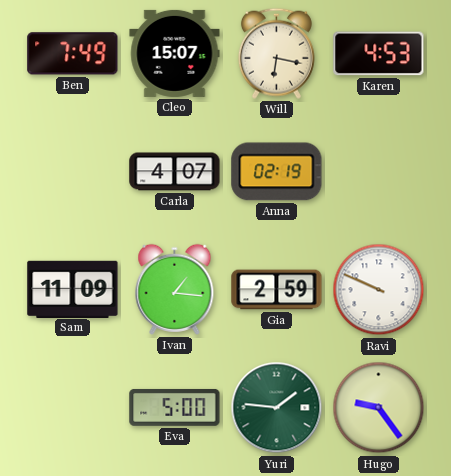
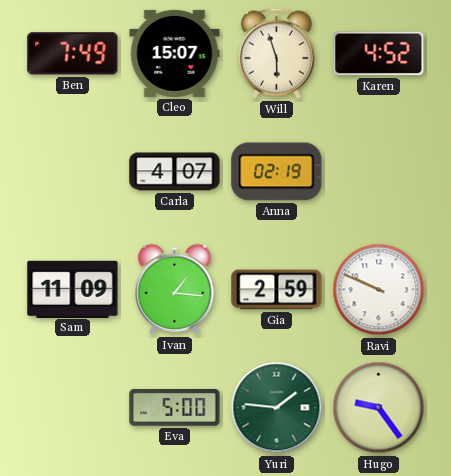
Will: 6:17 -> 5:57
Karen: 4:53 -> 4:52
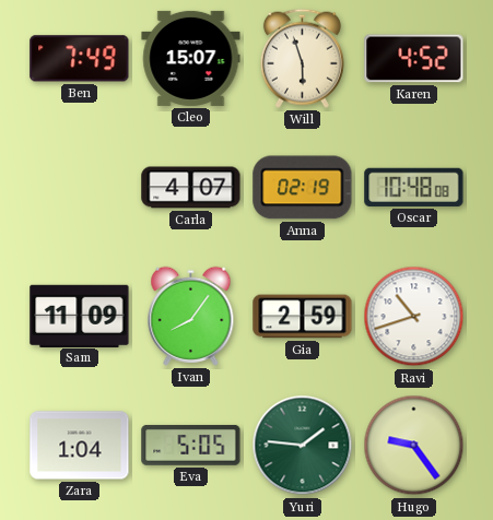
Oscar: none -> 10:48
Ivan: 1:16 -> 8:06
Ravi: 9:49 -> 10:42
Zara: none -> 1:04
Eva: 5:00 -> 5:05
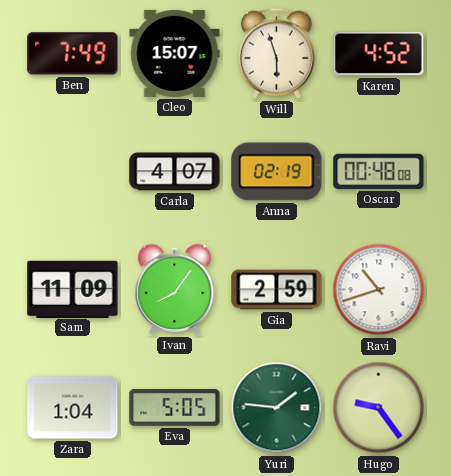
Oscar: 10:48 -> 00:48
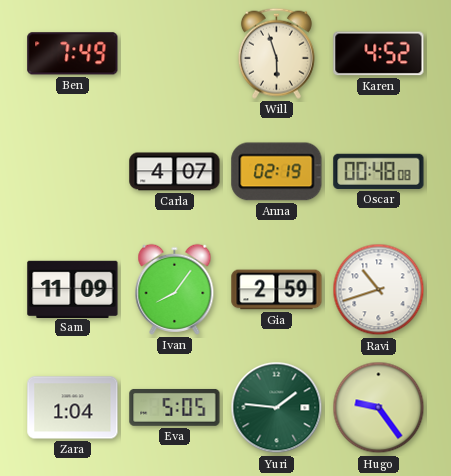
Cleo: 15:07 -> none
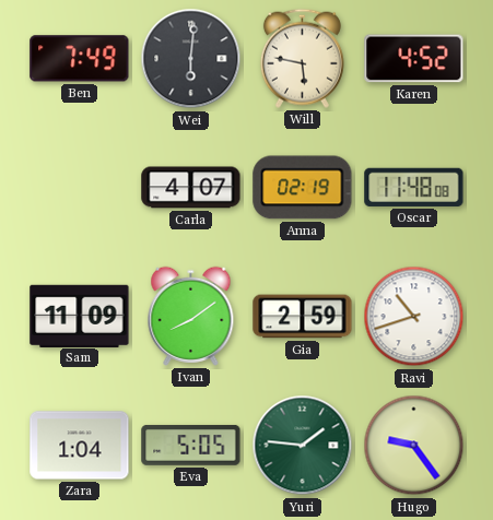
Wei: none -> 6:01
Will: 5:57 -> 5:47
Oscar: 00:48 -> 11:48
Ivan: 8:06 -> 8:09
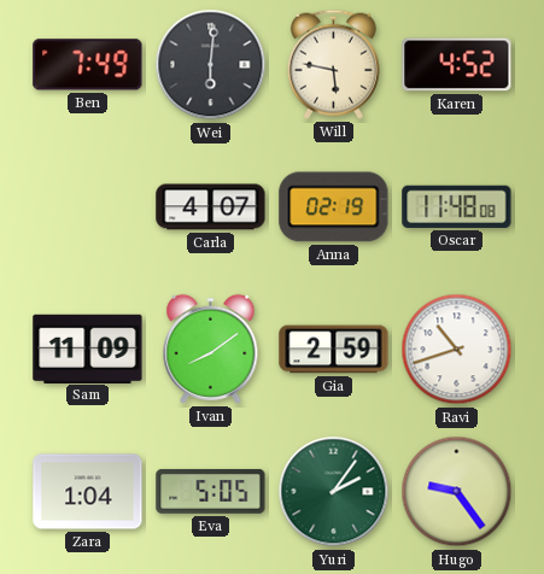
Yuri: 1:46 -> 2:06
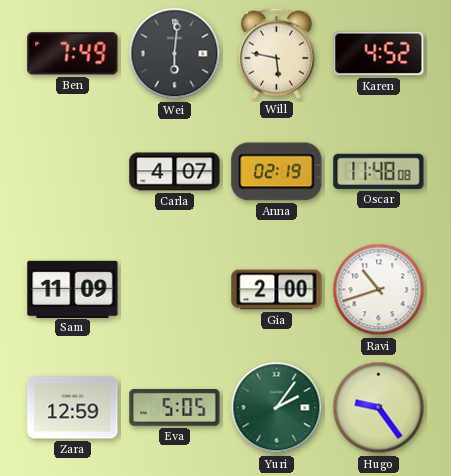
Ivan: 8:09 -> none
Gia: 2:59 -> 2:00
Zara: 1:04 -> 12:59
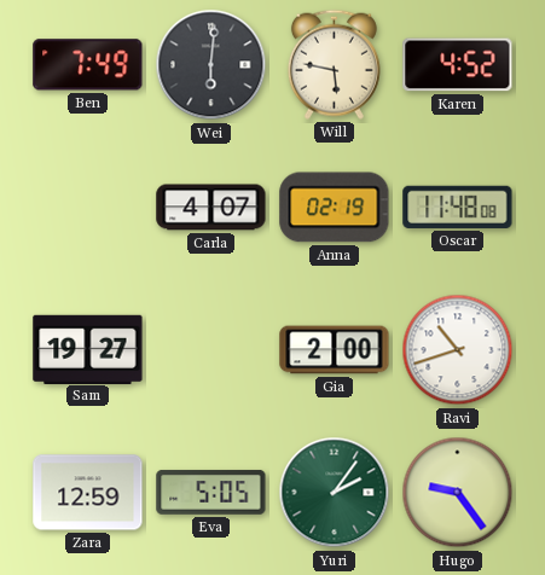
Sam: 11:09 -> 19:27
